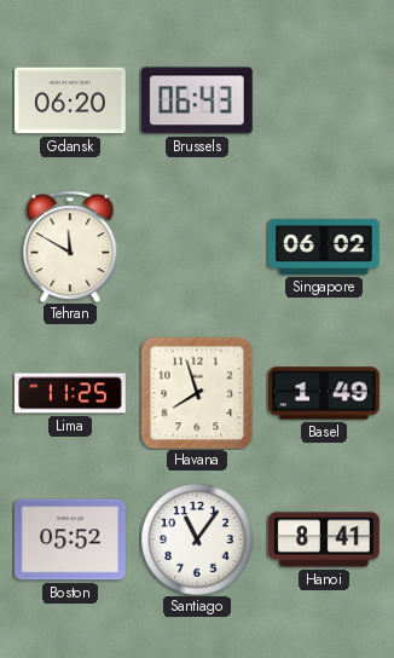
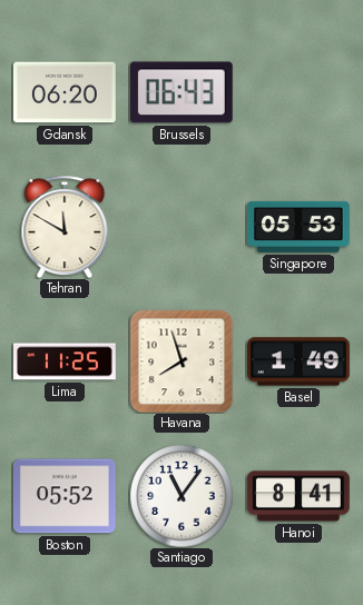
Singapore: 06:02 -> 05:53
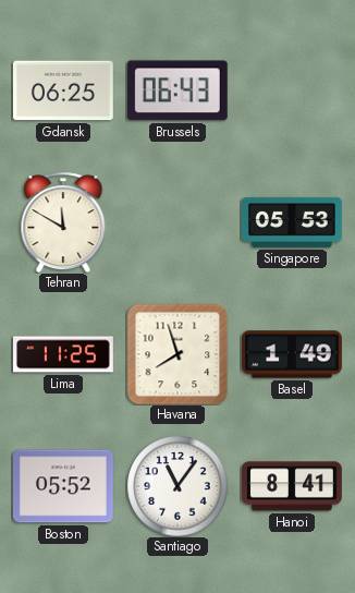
Gdansk: 06:20 -> 06:25
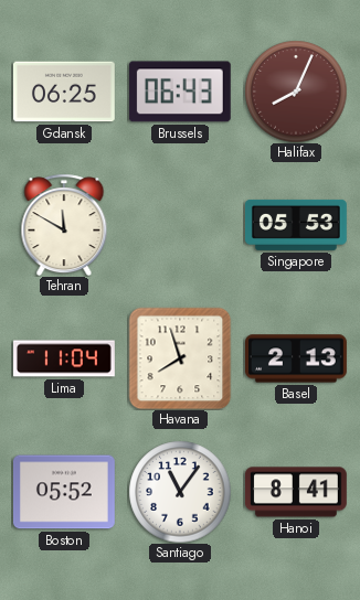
Halifax: none -> 8:04
Lima: 11:25 -> 11:04
Basel: 1:49 -> 2:13
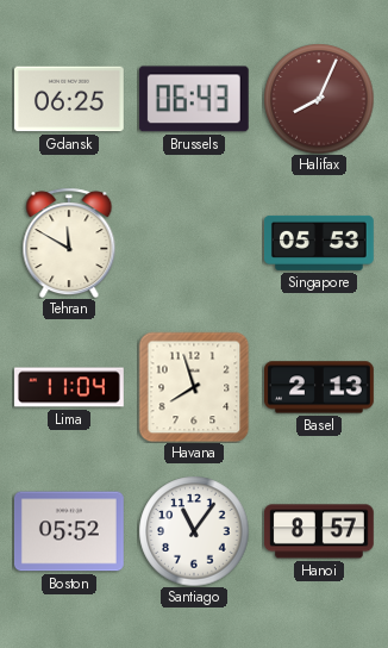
Hanoi: 8:41 -> 8:57
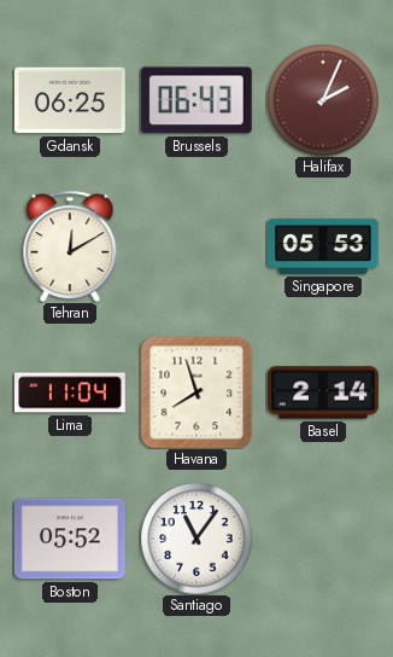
Halifax: 8:04 -> 2:04
Tehran: 11:50 -> 12:10
Basel: 2:13 -> 2:14
Hanoi: 8:57 -> none
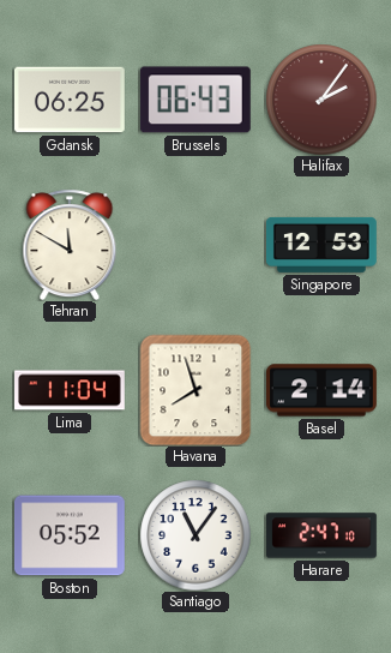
Halifax: 2:04 -> 2:06
Tehran: 12:10 -> 11:50
Singapore: 05:53 -> 12:53
Harare: none -> 2:47
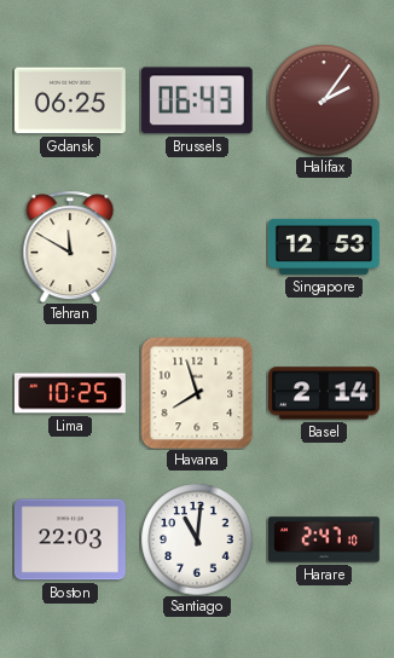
Lima: 11:04 -> 10:25
Boston: 05:52 -> 22:03
Santiago: 11:06 -> 11:01
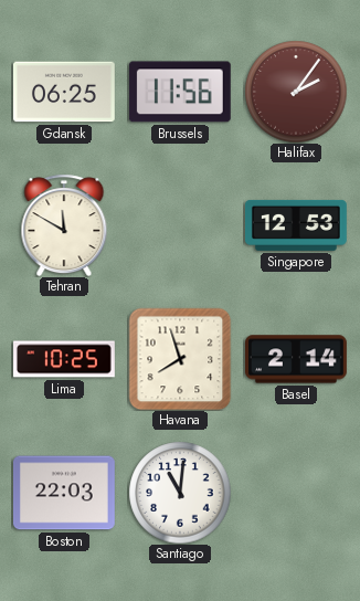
Brussels: 06:43 -> 11:56
Harare: 2:47 -> none
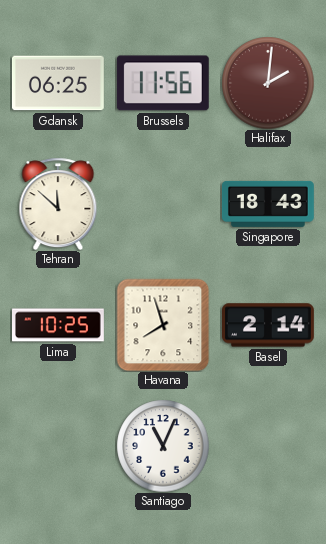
Halifax: 2:06 -> 2:01
Tehran: 11:50 -> 11:52
Singapore: 12:53 -> 18:43
Boston: 22:03 -> none
Santiago: 11:01 -> 11:04
